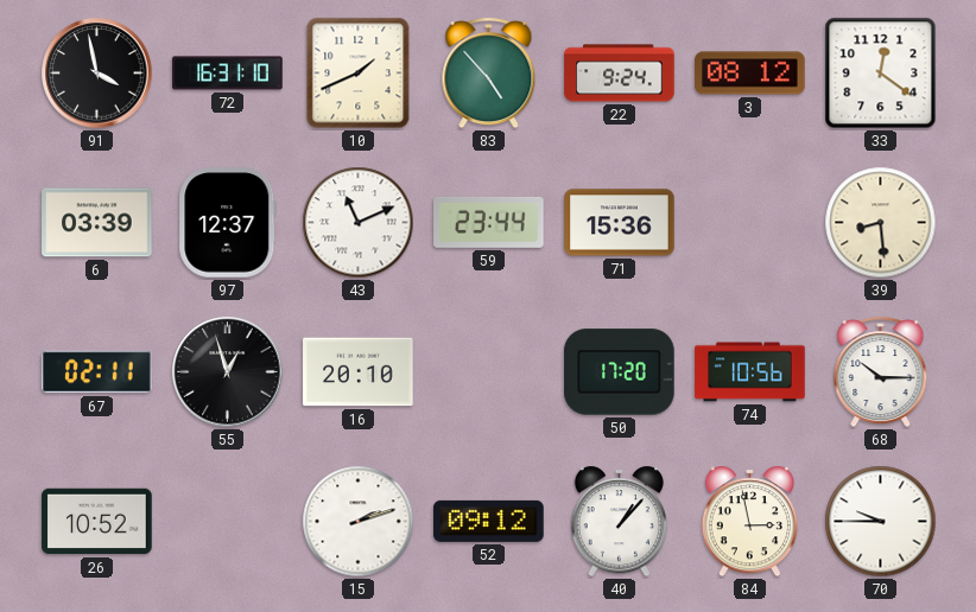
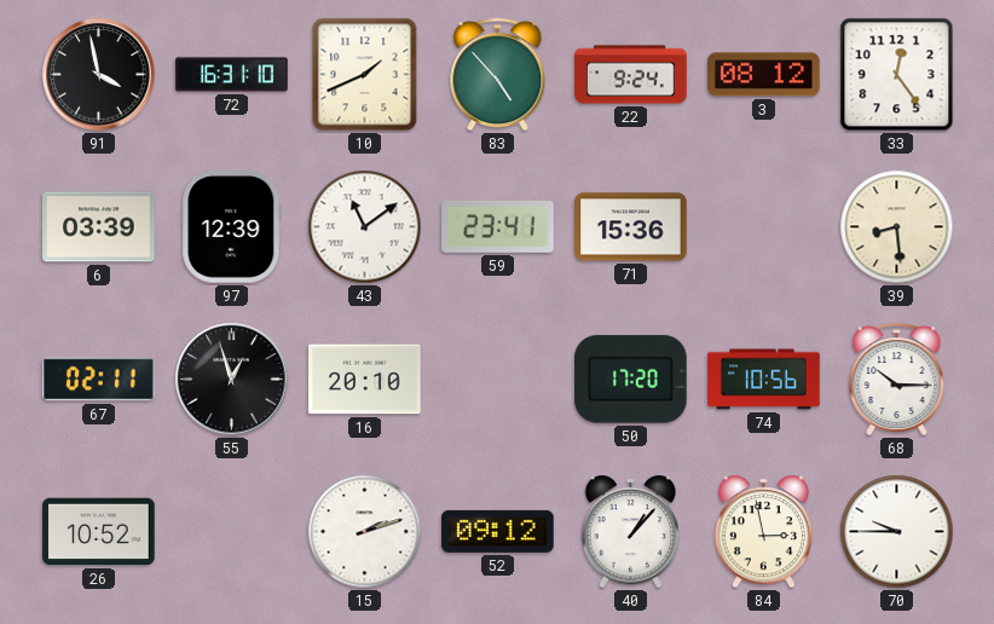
33: 12:21 -> 12:24
97: 12:37 -> 12:39
43: 11:11 -> 11:09
59: 23:44 -> 23:41
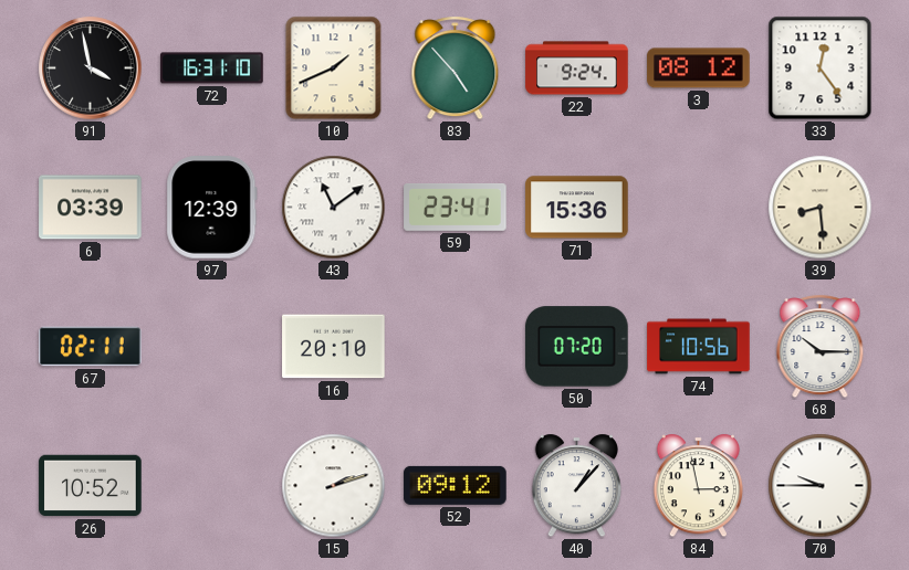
55: 12:57 -> none
50: 17:20 -> 07:20
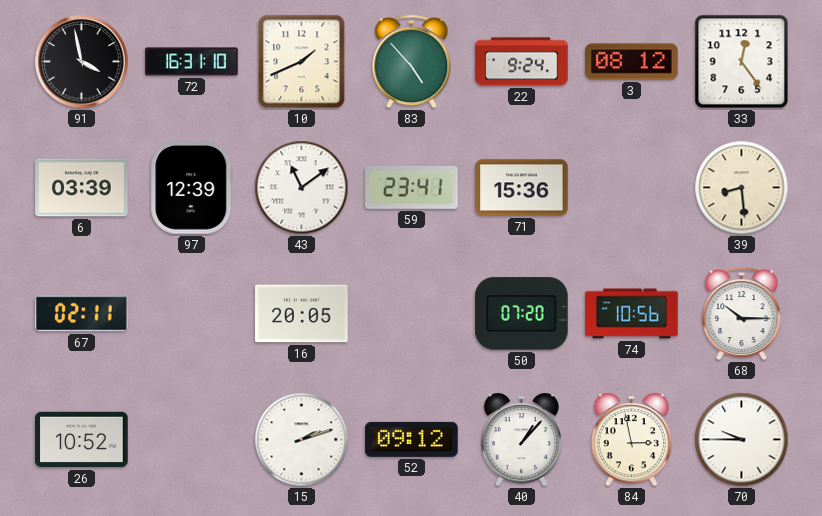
16: 20:10 -> 20:05
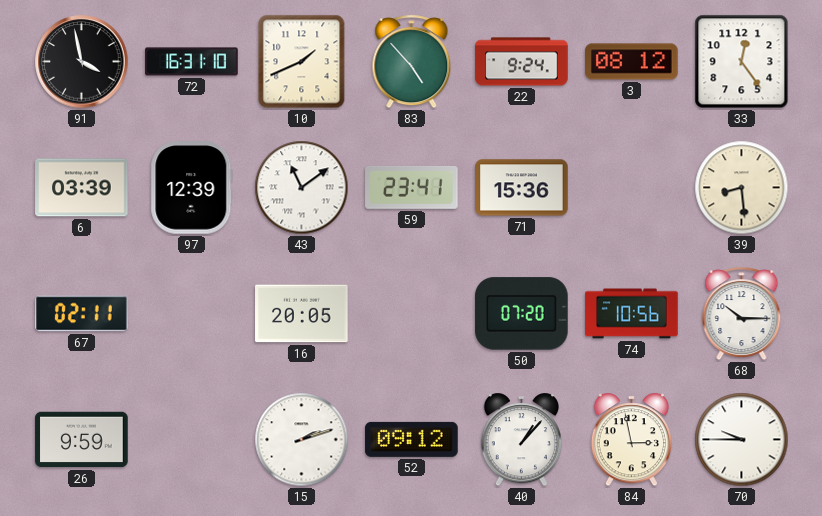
26: 10:52 -> 9:59
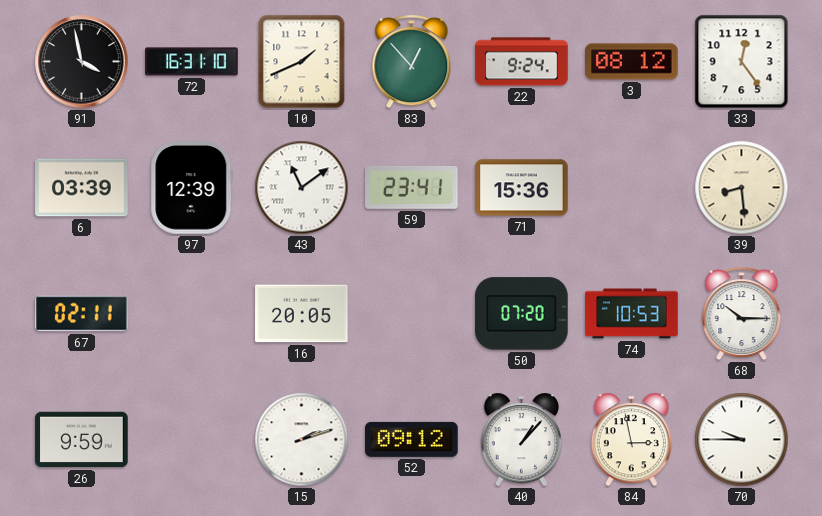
83: 4:53 -> 12:53
74: 10:56 -> 10:53
